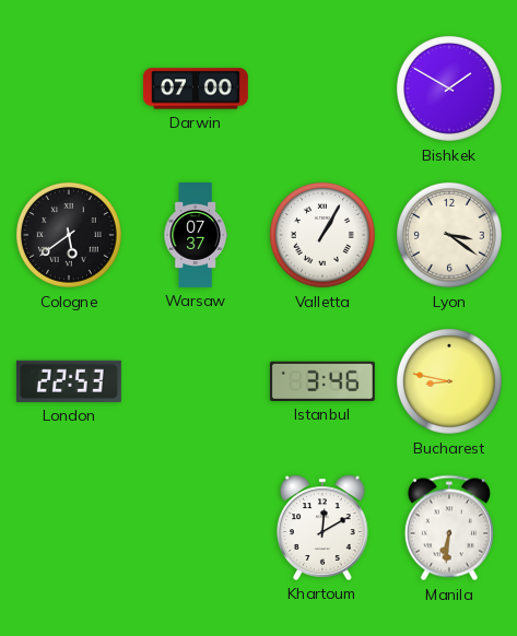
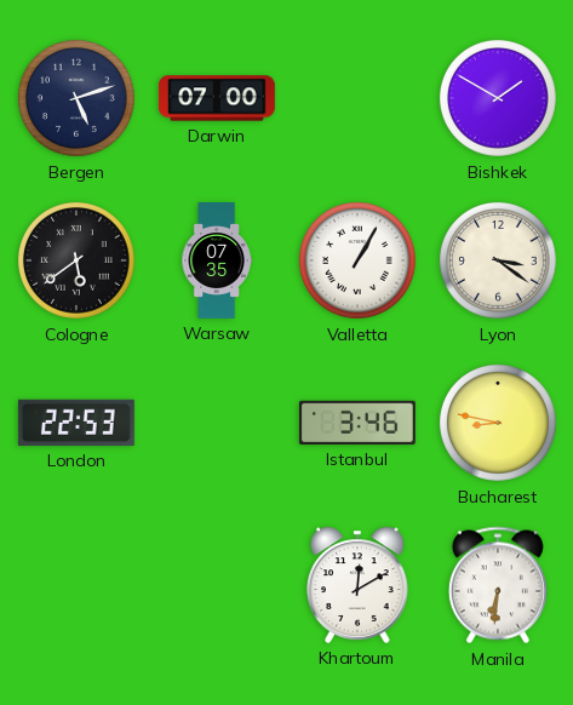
Bergen: none -> 5:12
Warsaw: 07:37 -> 07:35
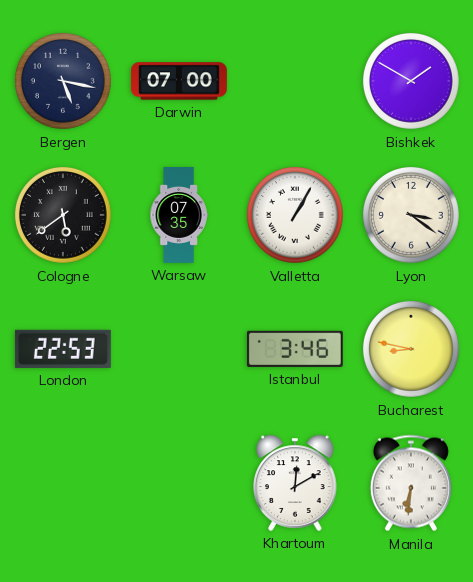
Bergen: 5:12 -> 5:17
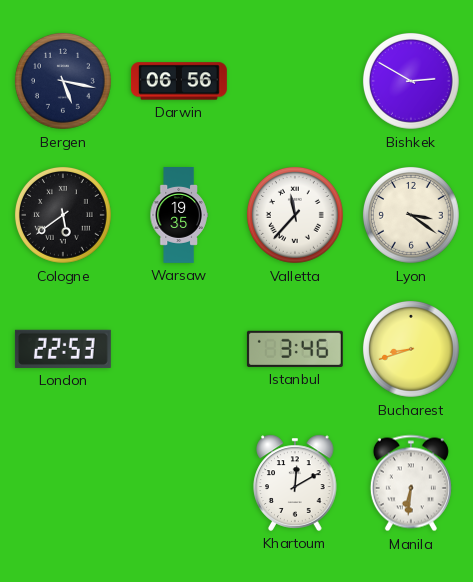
Darwin: 07:00 -> 06:56
Bishkek: 1:50 -> 2:50
Warsaw: 07:35 -> 19:35
Valletta: 1:05 -> 11:37
Bucharest: 8:47 -> 8:42
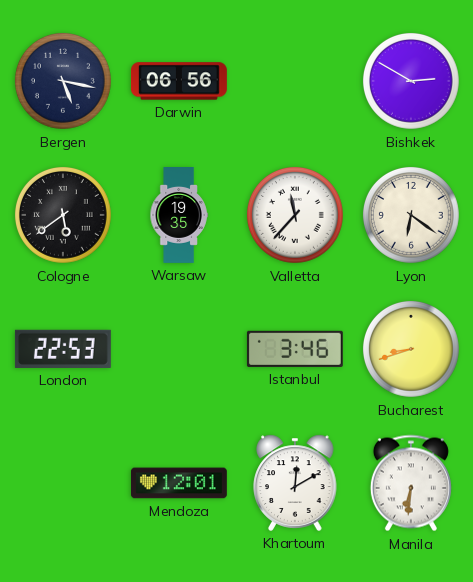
Lyon: 3:21 -> 6:21
Mendoza: none -> 12:01
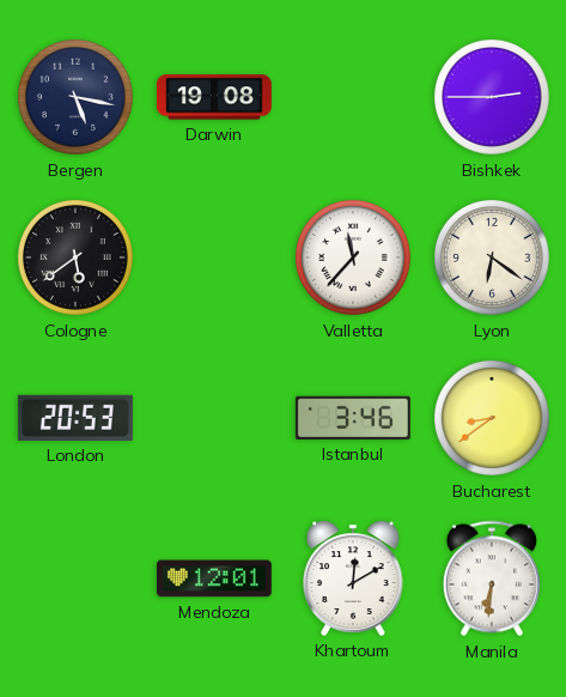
Darwin: 06:56 -> 19:08
Bishkek: 2:50 -> 2:45
Warsaw: 19:35 -> none
London: 22:53 -> 20:53
Bucharest: 8:42 -> 8:39
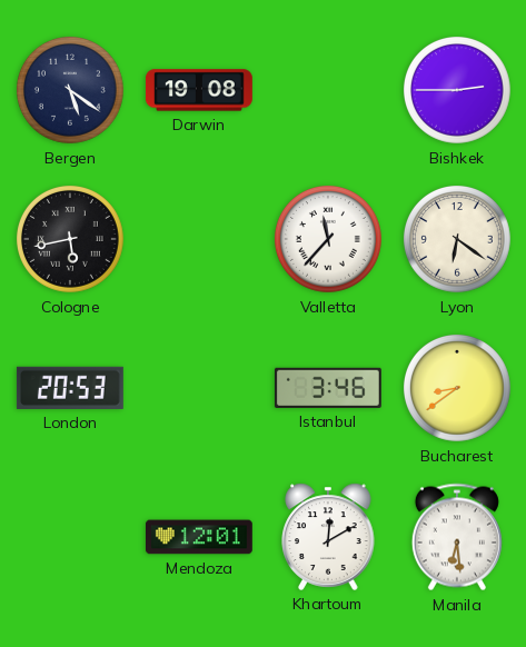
Bergen: 5:17 -> 5:21
Cologne: 5:39 -> 5:43
Manila: 6:31 -> 6:29
